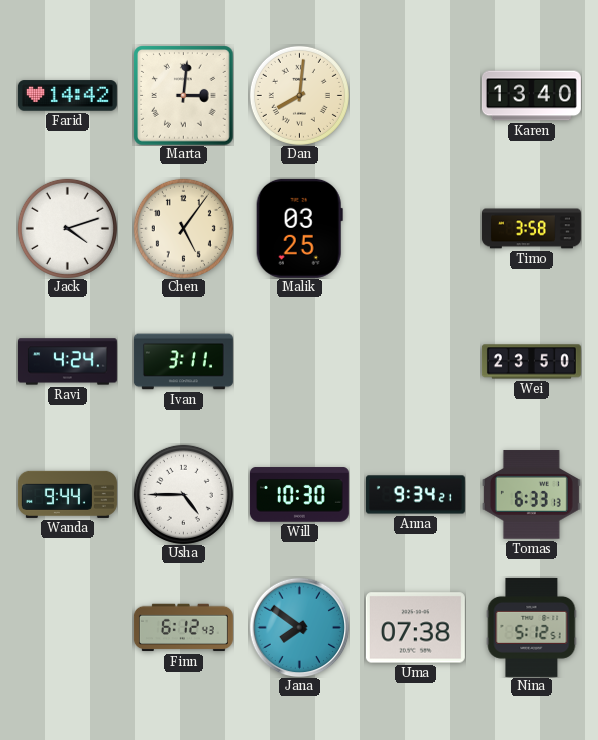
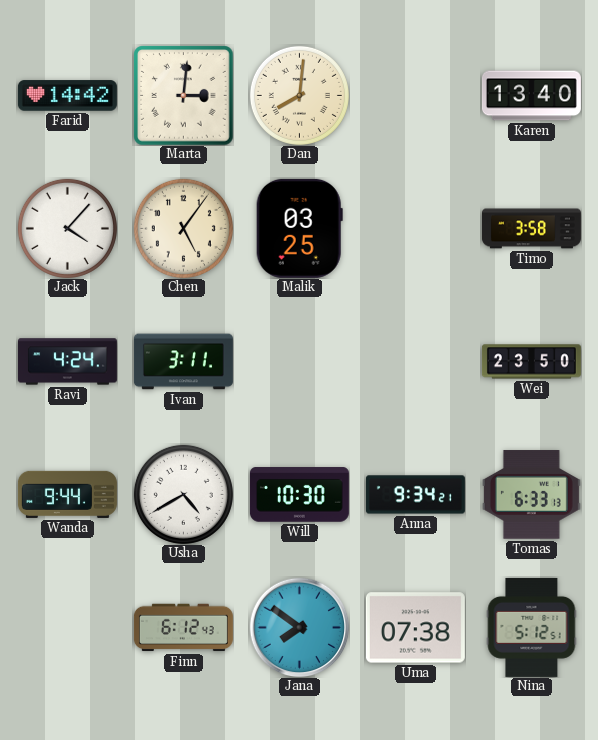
Jack: 4:12 -> 4:07
Usha: 4:45 -> 4:40
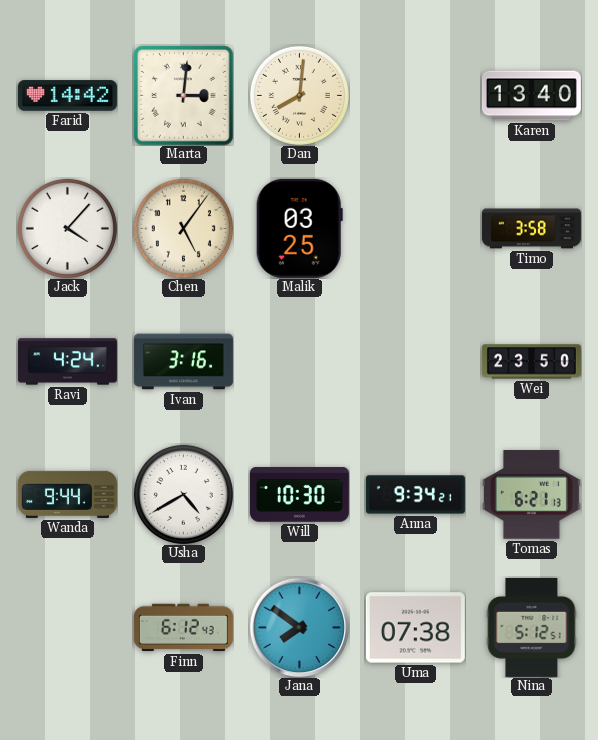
Ivan: 3:11 -> 3:16
Tomas: 6:33 -> 6:21
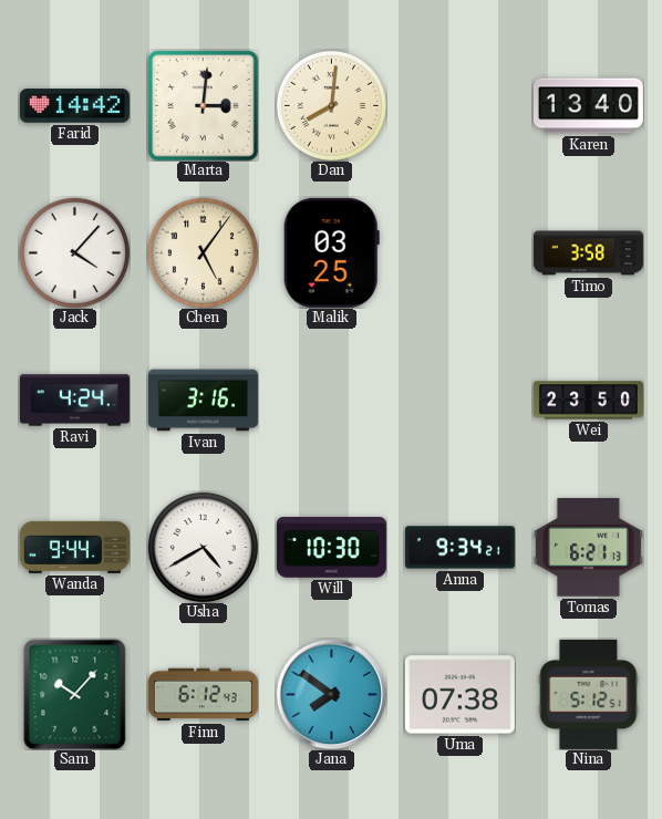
Sam: none -> 10:07
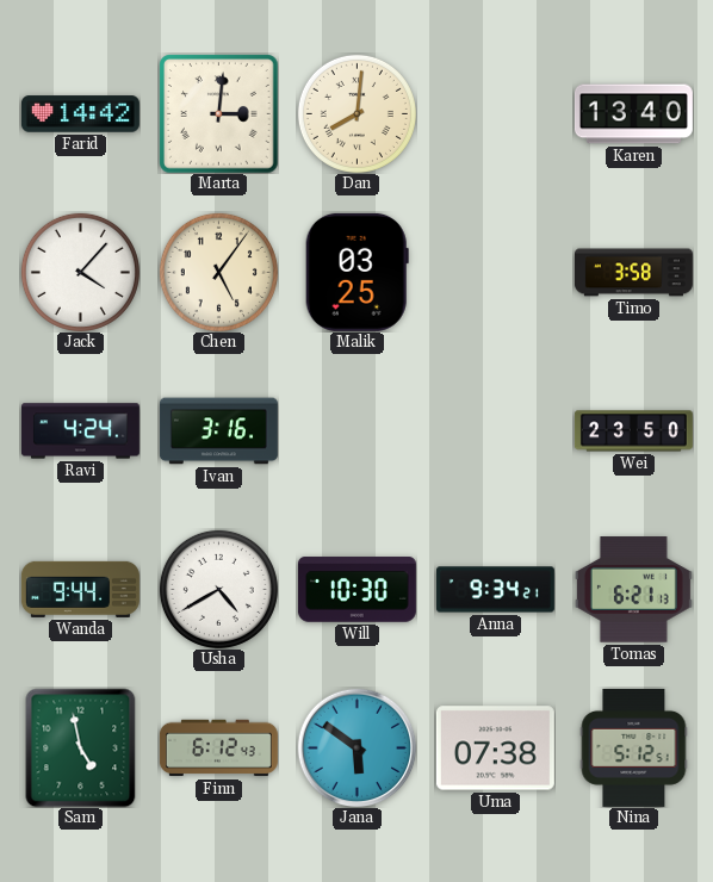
Sam: 10:07 -> 4:58
Jana: 7:51 -> 5:51
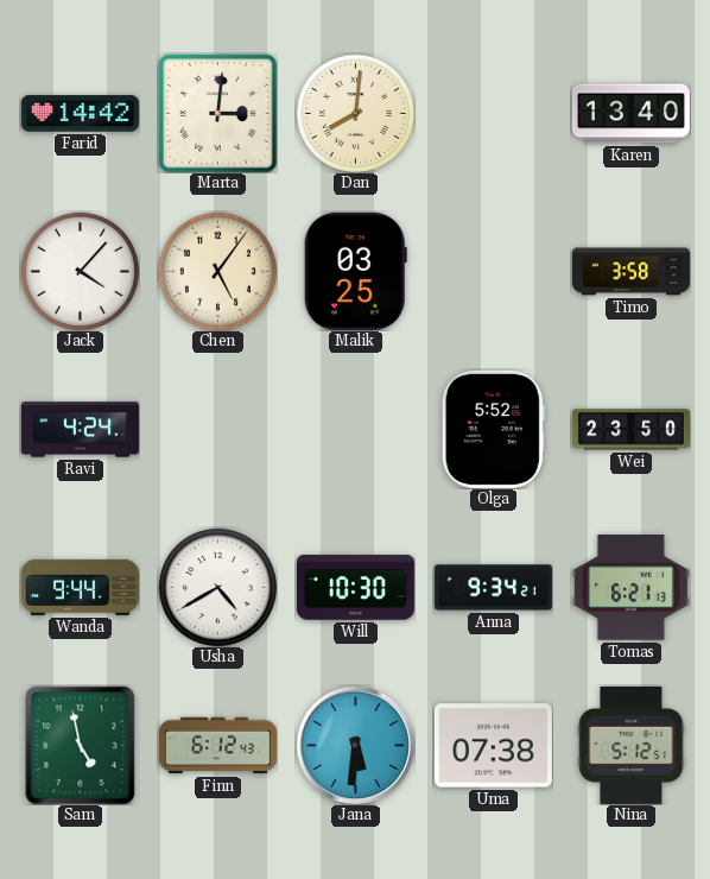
Ivan: 3:16 -> none
Olga: none -> 5:52
Jana: 5:51 -> 5:31
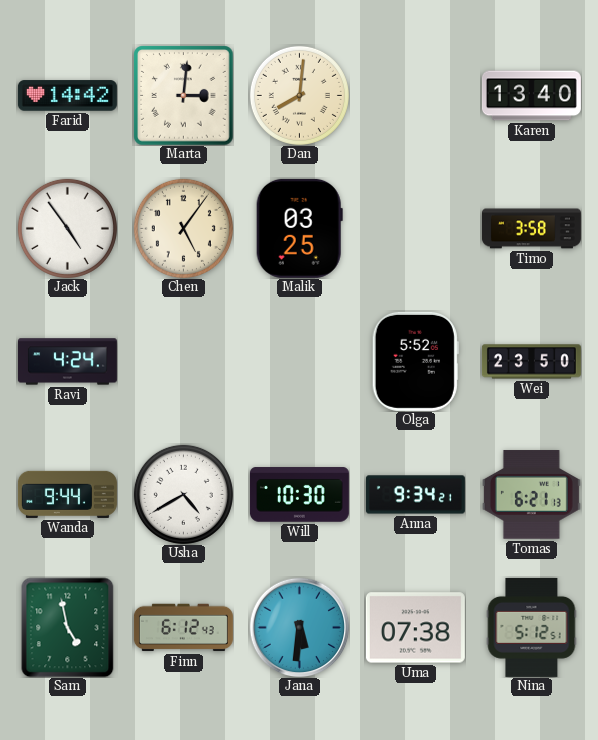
Jack: 4:07 -> 4:54
